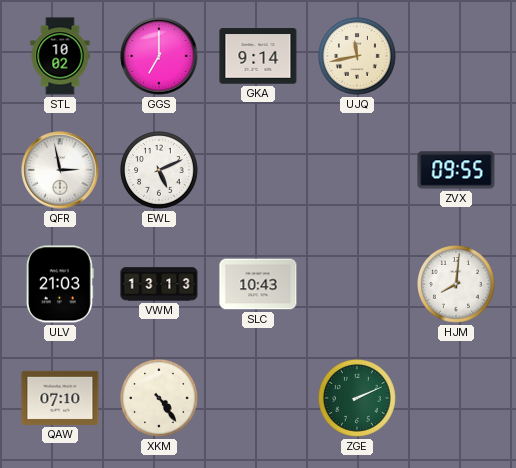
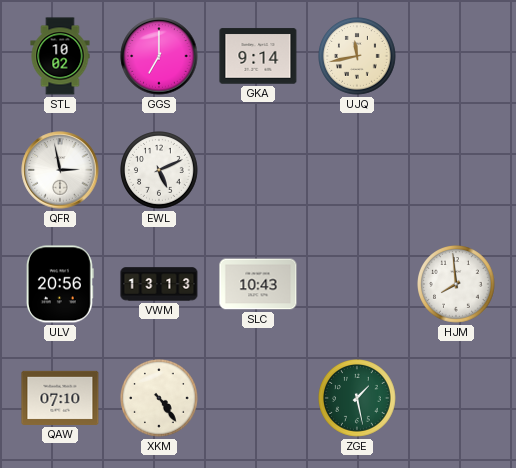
ZVX: 09:55 -> none
ULV: 21:03 -> 20:56
HJM: 8:01 -> 7:59
ZGE: 2:11 -> 1:28
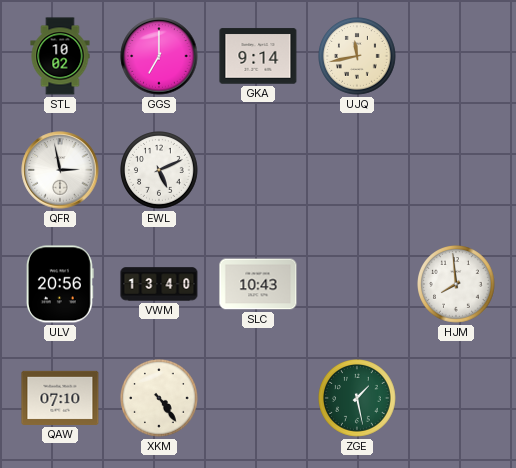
VWM: 13:13 -> 13:40
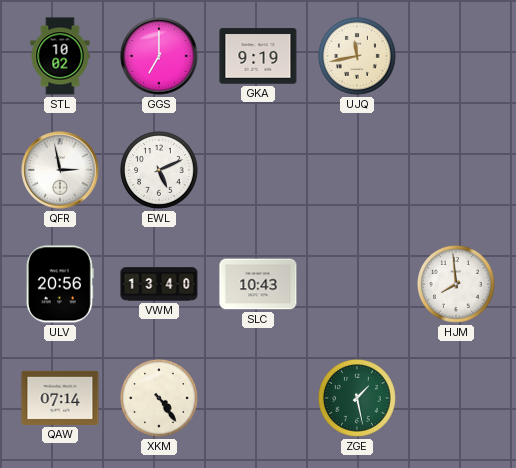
GKA: 9:14 -> 9:19
QAW: 07:10 -> 07:14
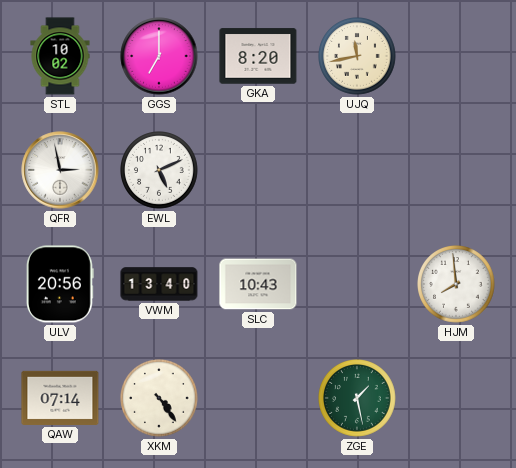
GKA: 9:19 -> 8:20
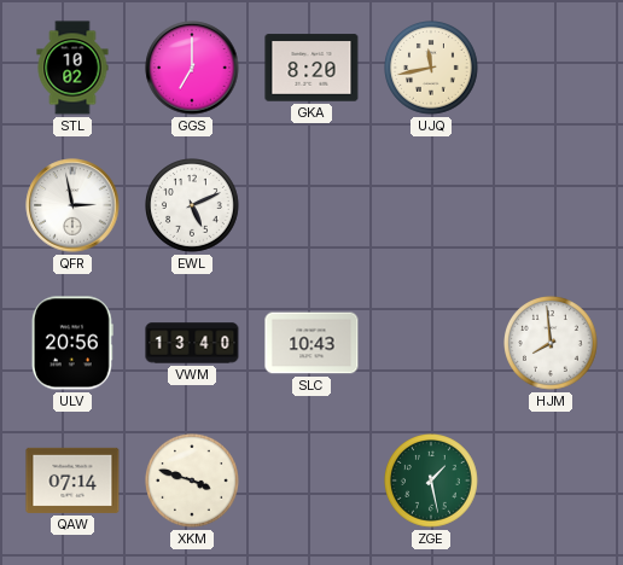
XKM: 4:24 -> 3:48
